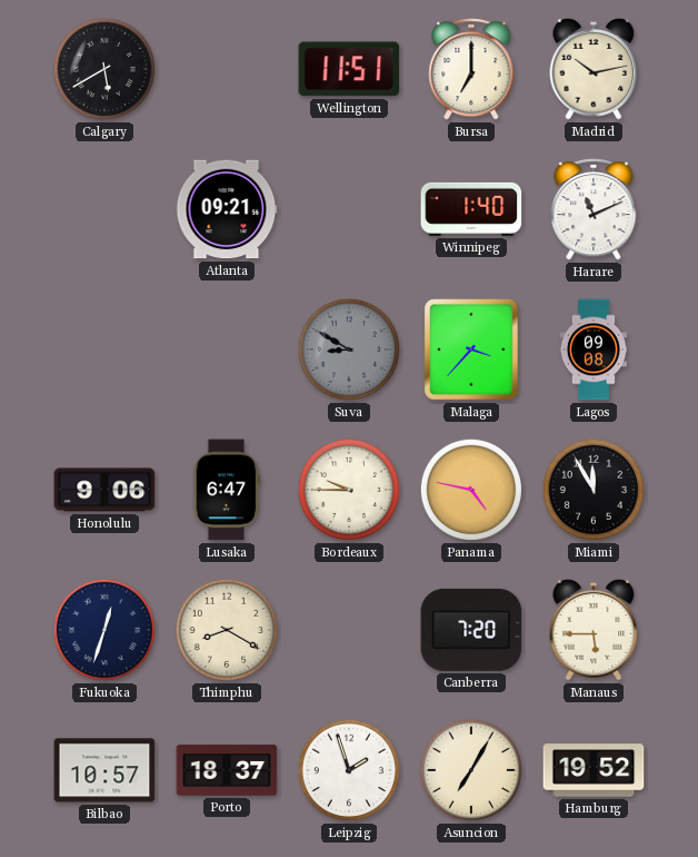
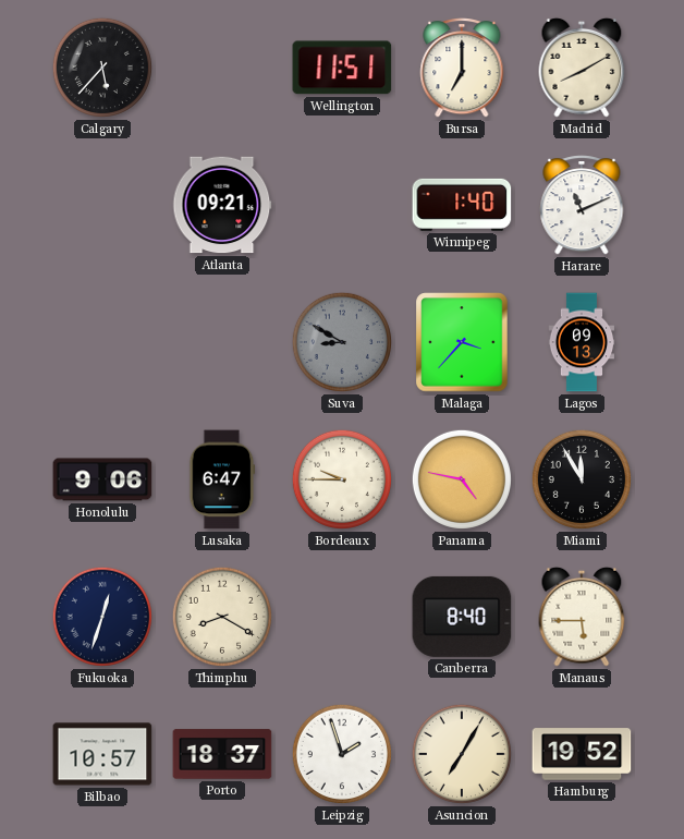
Calgary: 5:40 -> 5:37
Madrid: 10:13 -> 8:10
Lagos: 09:08 -> 09:13
Canberra: 7:20 -> 8:40
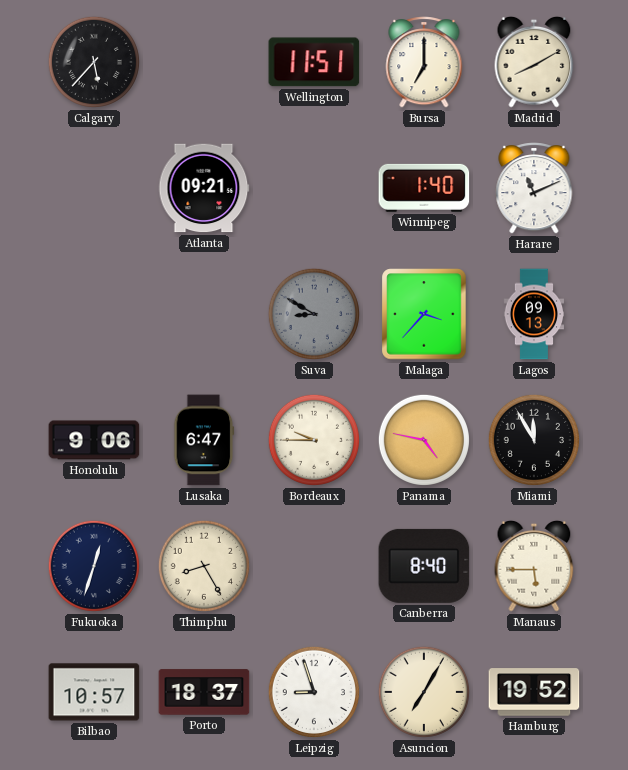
Thimphu: 8:20 -> 8:25
Leipzig: 1:57 -> 8:57
